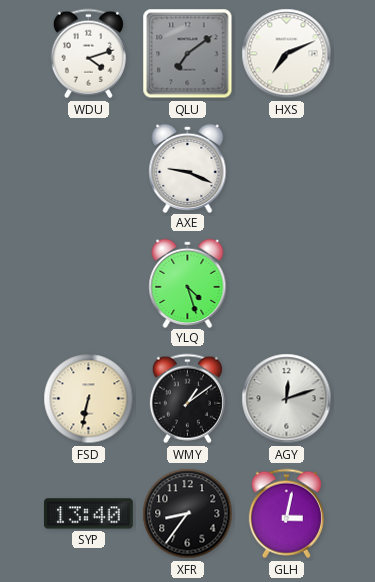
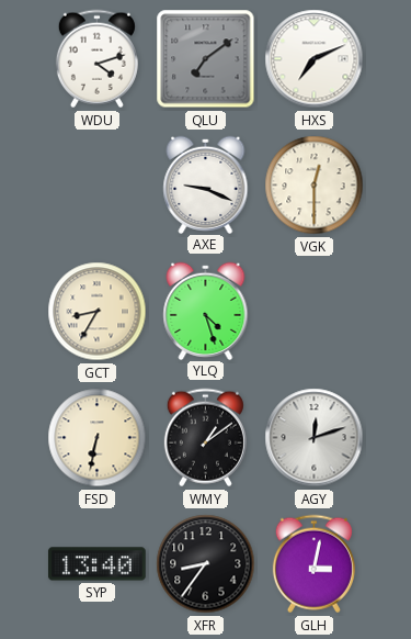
VGK: none -> 12:30
GCT: none -> 8:35
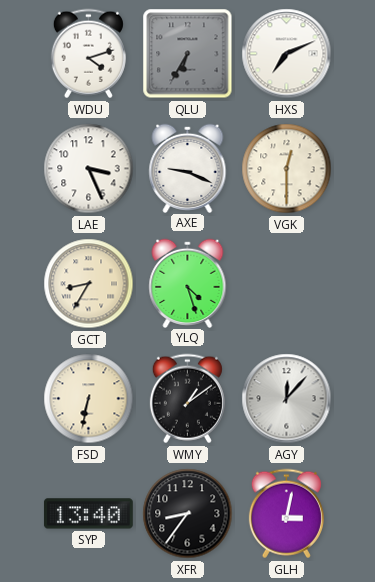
QLU: 7:09 -> 6:35
LAE: none -> 3:26
AGY: 12:12 -> 12:07
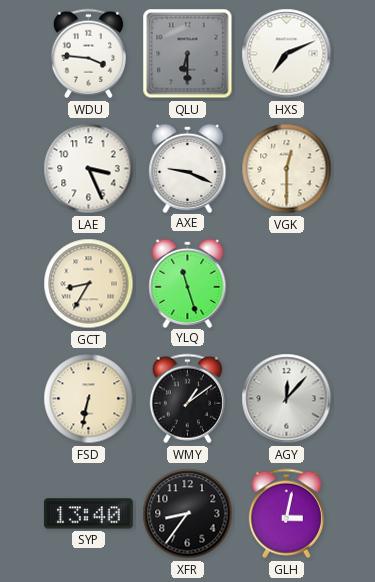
WDU: 4:12 -> 3:46
QLU: 6:35 -> 6:30
YLQ: 4:27 -> 11:27
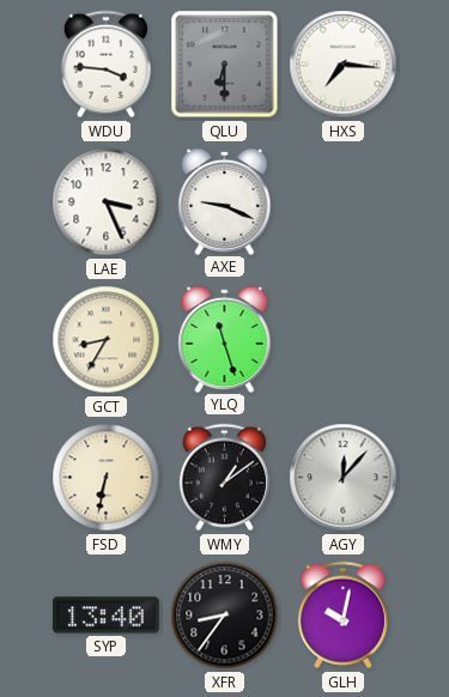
HXS: 7:11 -> 7:16
VGK: 12:30 -> none
GLH: 3:02 -> 10:02
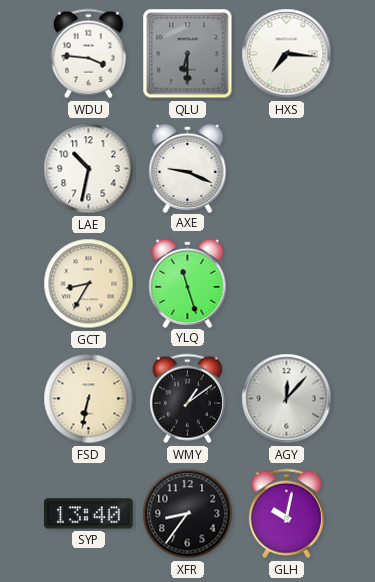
LAE: 3:26 -> 10:32
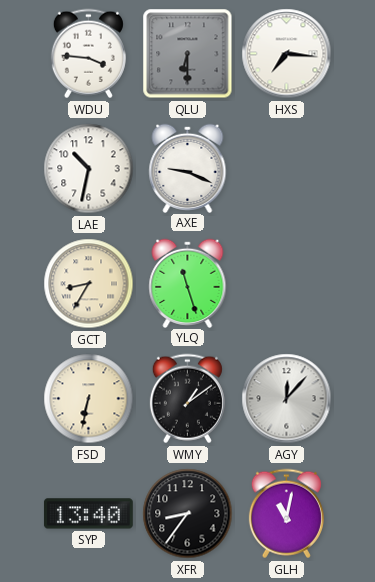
GLH: 10:02 -> 11:02
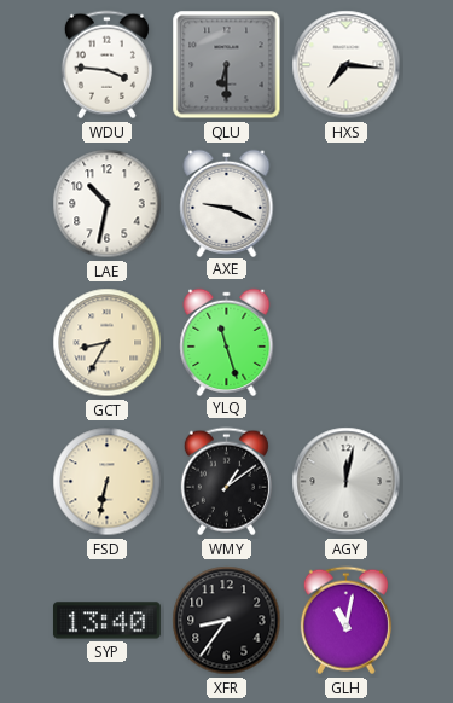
AGY: 12:07 -> 12:02
